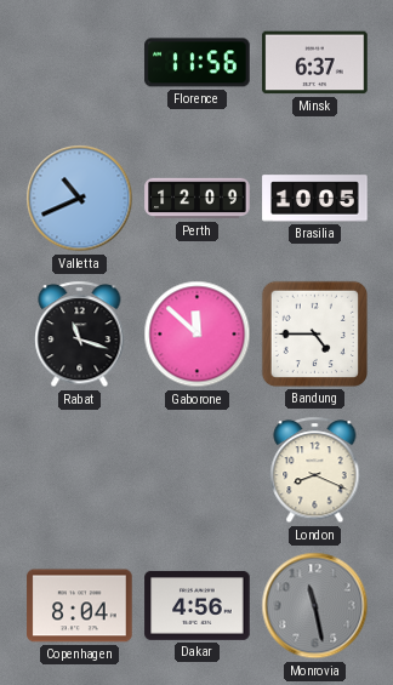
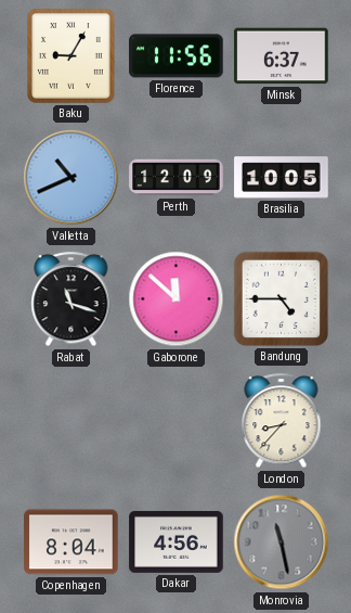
Baku: none -> 9:05
London: 8:19 -> 8:37
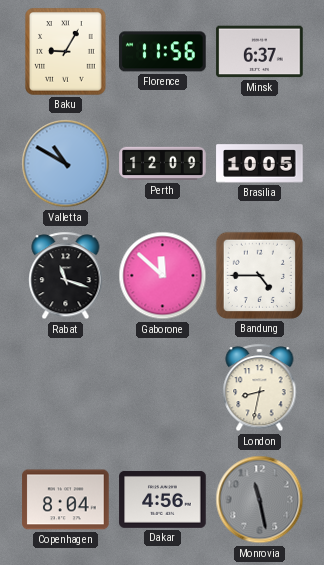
Valletta: 10:41 -> 10:50
London: 8:37 -> 8:32
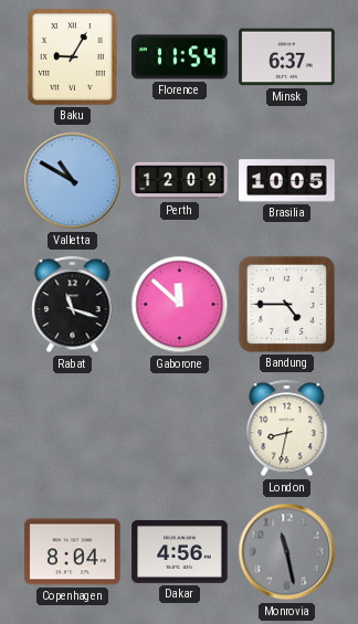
Florence: 11:56 -> 11:54
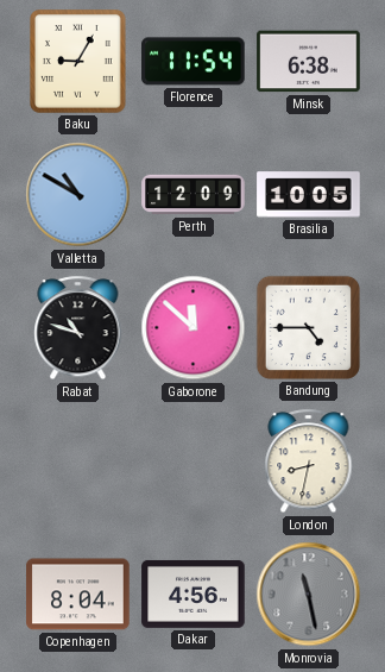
Minsk: 6:37 -> 6:38
Rabat: 11:18 -> 10:48
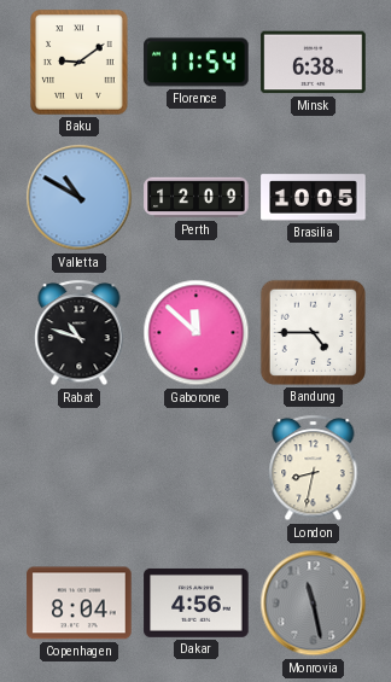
Baku: 9:05 -> 9:09
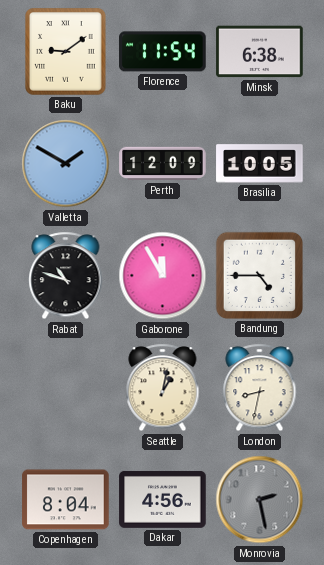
Valletta: 10:50 -> 1:50
Gaborone: 11:52 -> 11:55
Seattle: none -> 1:02
Monrovia: 11:28 -> 2:28
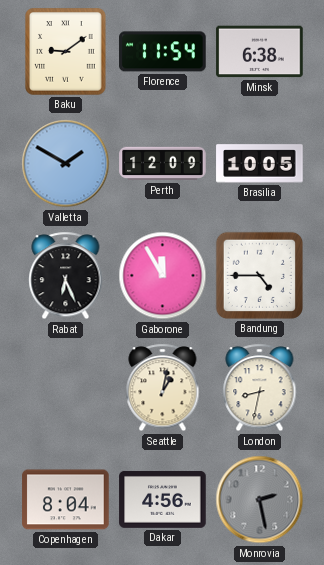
Rabat: 10:48 -> 6:26
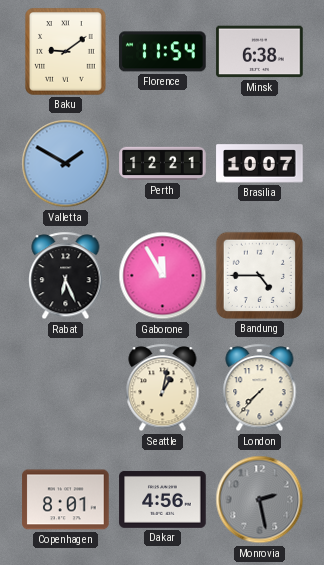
Perth: 12:09 -> 12:21
Brasilia: 10:05 -> 10:07
London: 8:32 -> 7:37
Copenhagen: 8:04 -> 8:01
